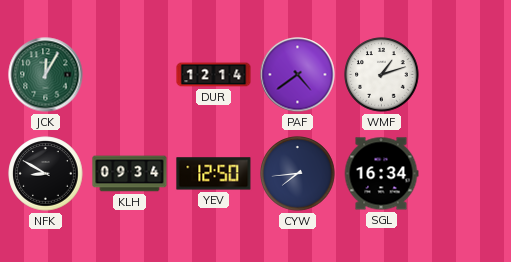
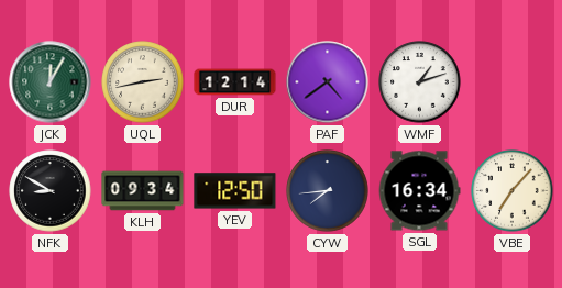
UQL: none -> 2:43
VBE: none -> 7:07
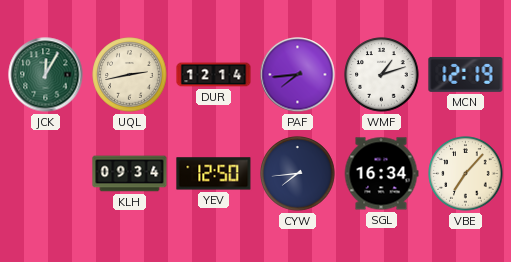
PAF: 4:39 -> 7:44
MCN: none -> 12:19
NFK: 8:50 -> none
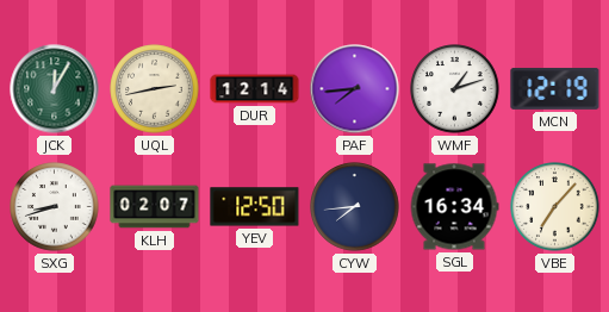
SXG: none -> 8:42
KLH: 09:34 -> 02:07
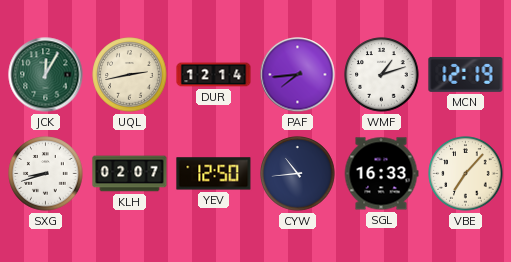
CYW: 7:44 -> 10:44
SGL: 16:34 -> 16:33
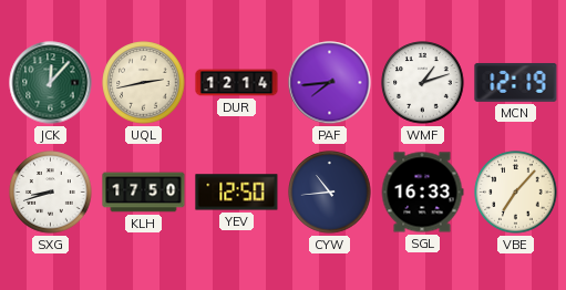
JCK: 12:05 -> 12:07
KLH: 02:07 -> 17:50
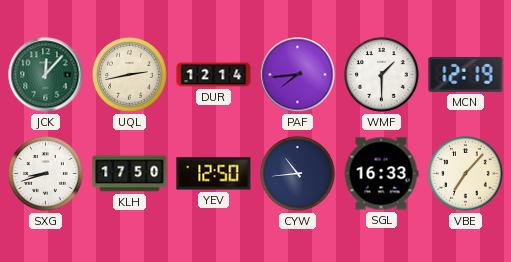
WMF: 1:12 -> 1:30
